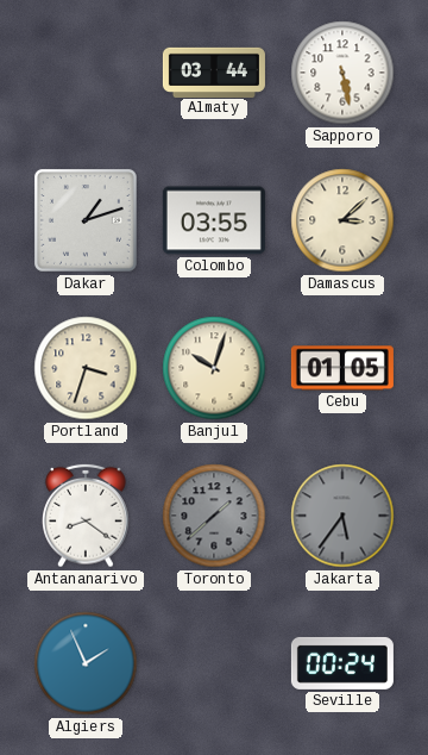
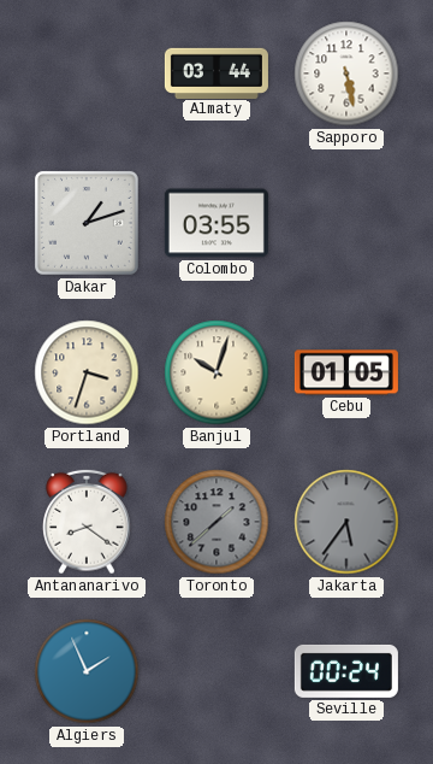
Damascus: 3:08 -> none
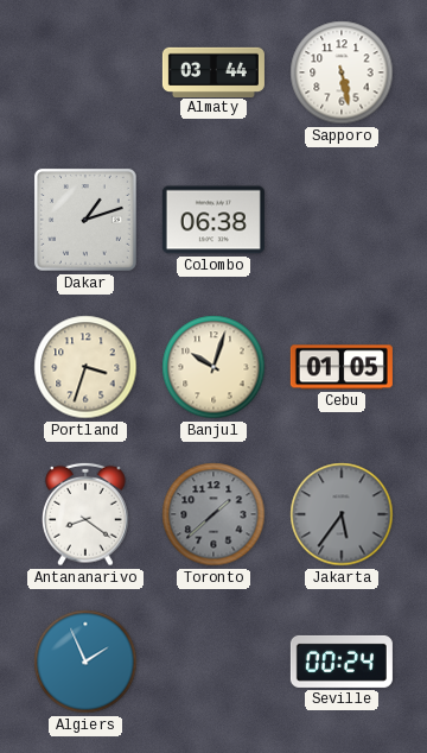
Colombo: 03:55 -> 06:38
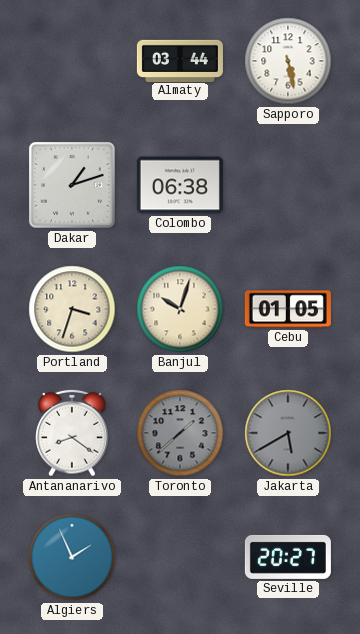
Jakarta: 5:36 -> 5:40
Seville: 00:24 -> 20:27
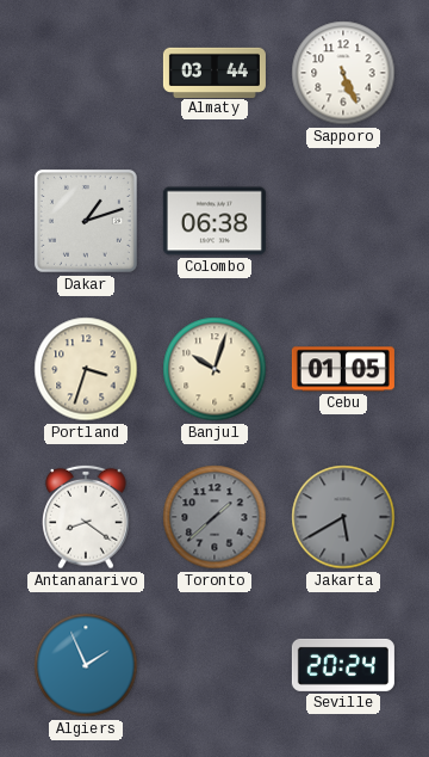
Sapporo: 5:28 -> 5:26
Seville: 20:27 -> 20:24
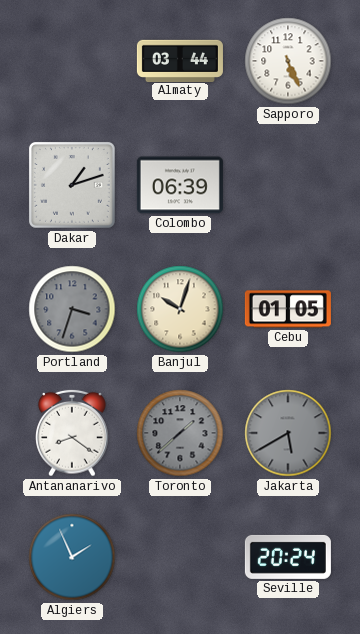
Colombo: 06:38 -> 06:39
Portland dial: cream -> grey
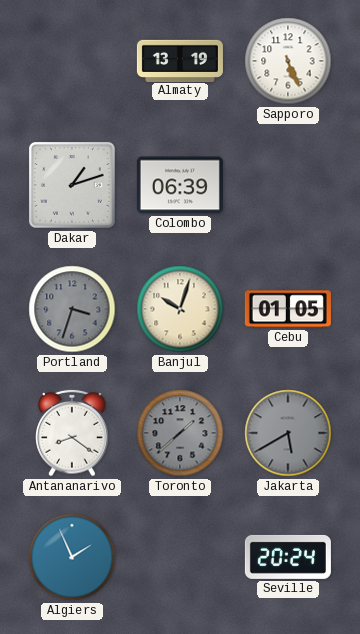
Almaty: 03:44 -> 13:19
